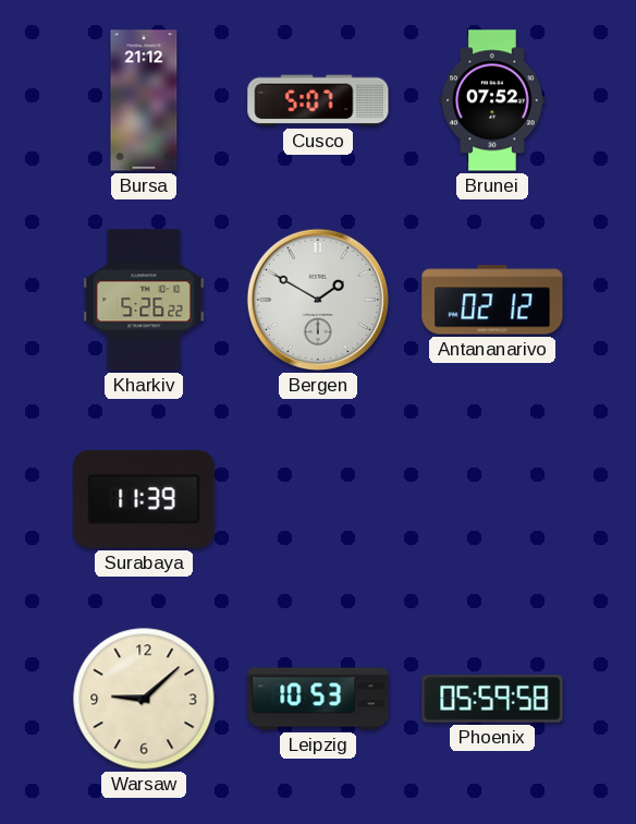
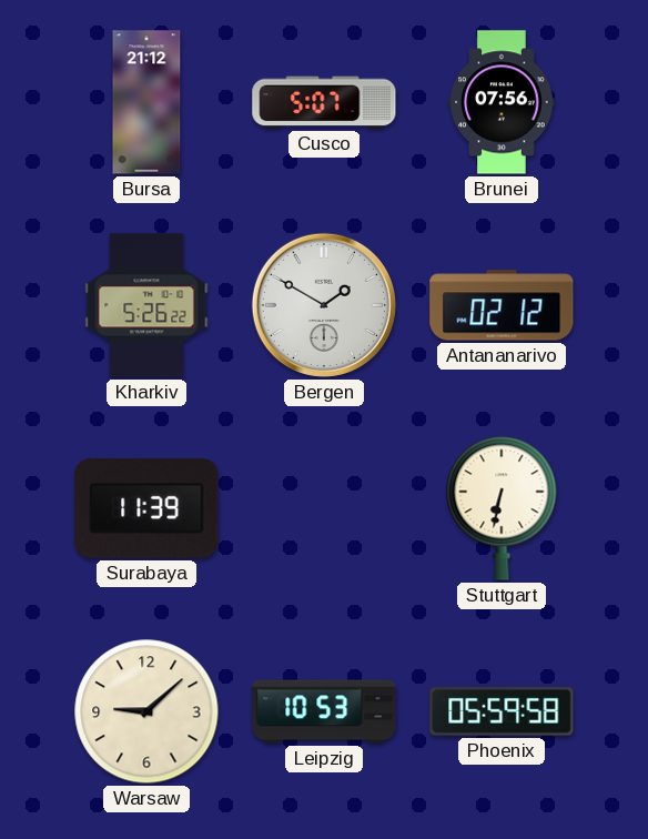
Brunei: 07:52 -> 07:56
Stuttgart: none -> 6:32
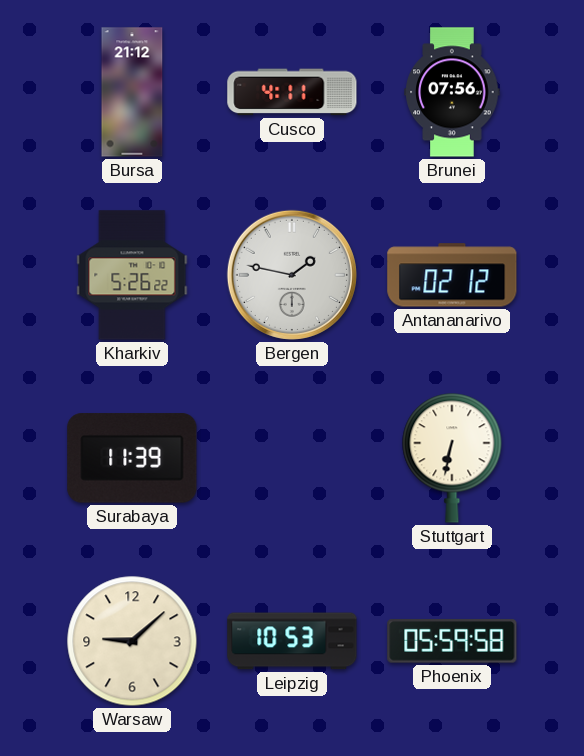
Cusco: 5:07 -> 4:11
Bergen: 1:50 -> 1:47
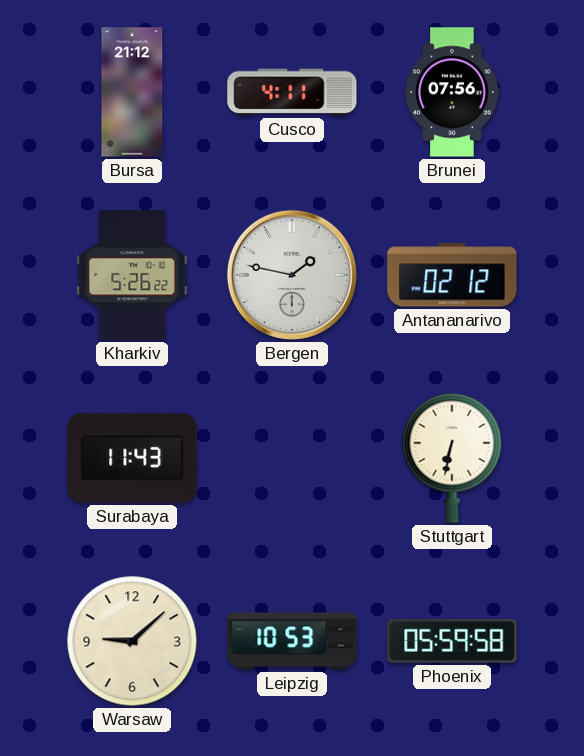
Surabaya: 11:39 -> 11:43
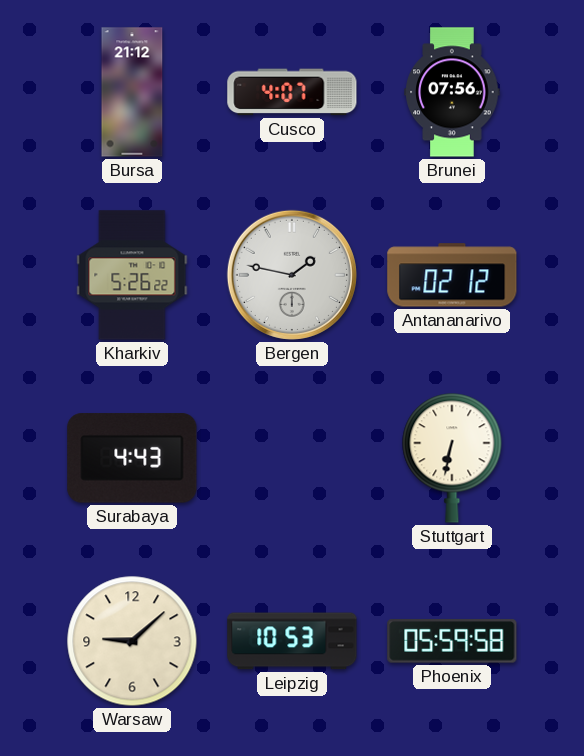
Cusco: 4:11 -> 4:07
Surabaya: 11:43 -> 4:43
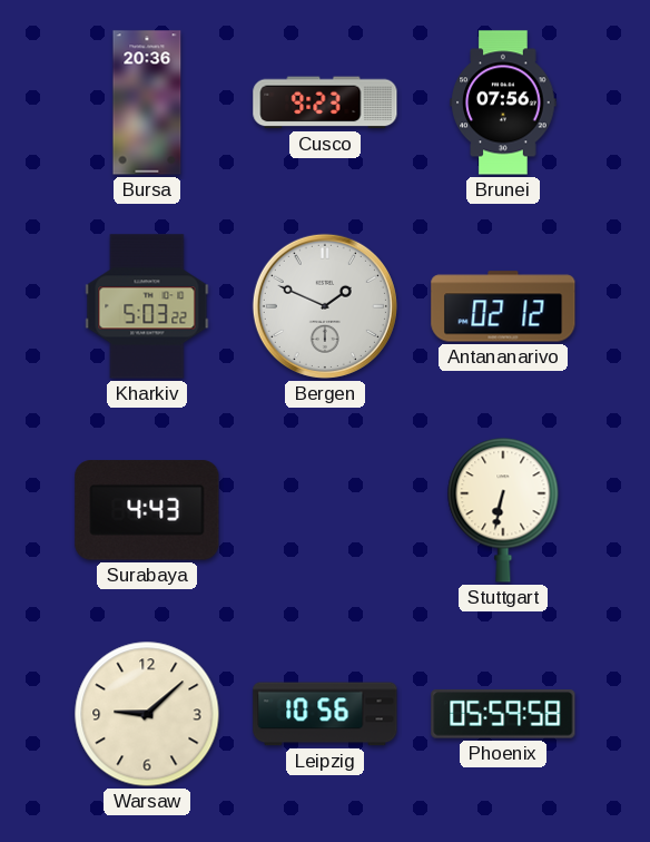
Bursa: 21:12 -> 20:36
Cusco: 4:07 -> 9:23
Kharkiv: 5:26 -> 5:03
Bergen: 1:47 -> 1:49
Leipzig: 10:53 -> 10:56
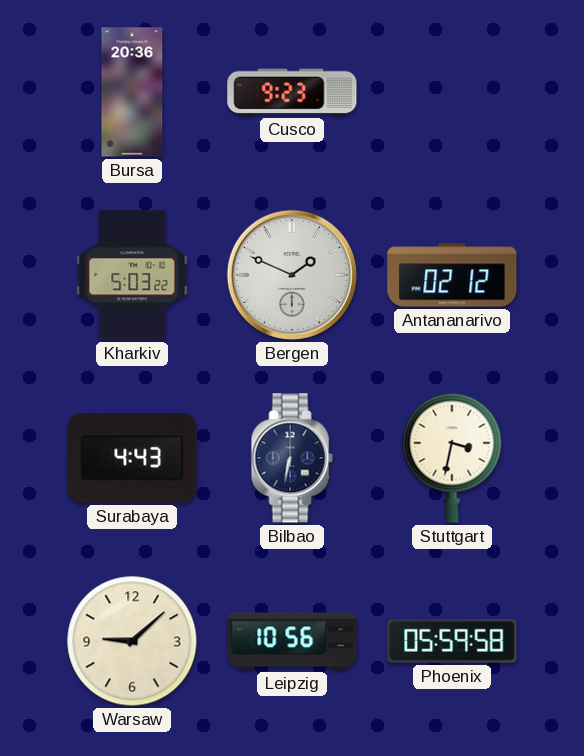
Brunei: 07:56 -> none
Bilbao: none -> 6:32
Stuttgart: 6:32 -> 3:32
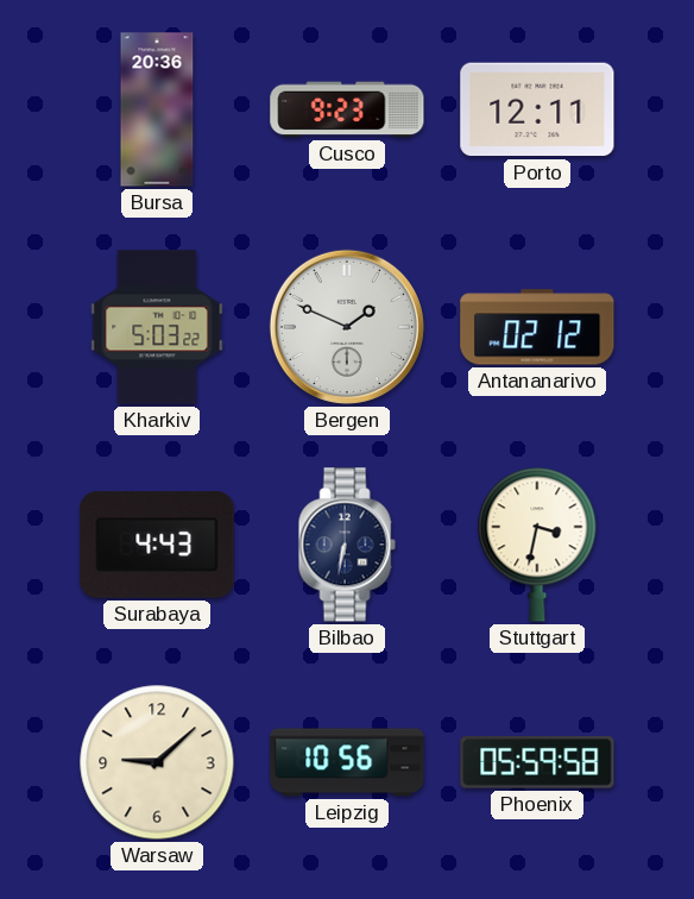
Porto: none -> 12:11
